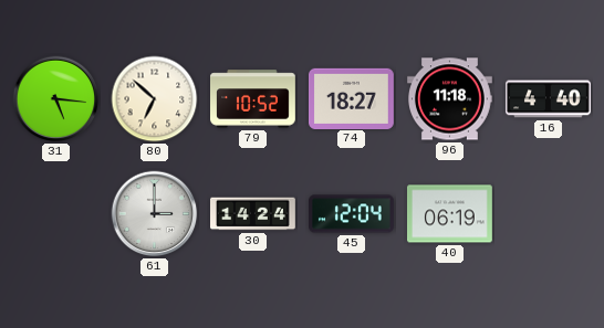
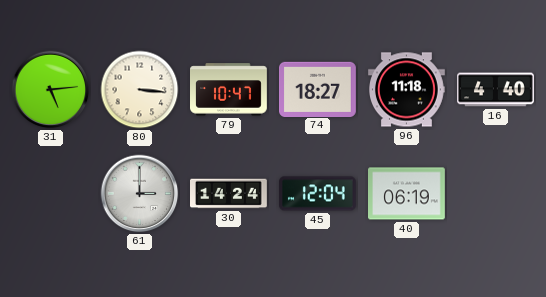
31: 5:16 -> 5:14
80: 6:52 -> 3:16
79: 10:52 -> 10:47
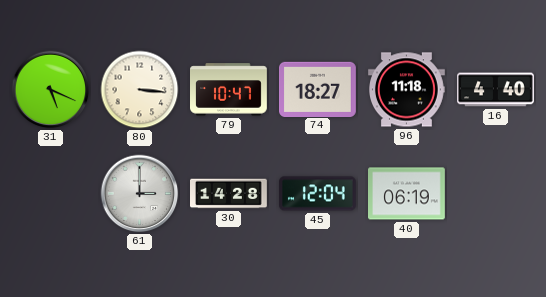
31: 5:14 -> 5:19
30: 14:24 -> 14:28
